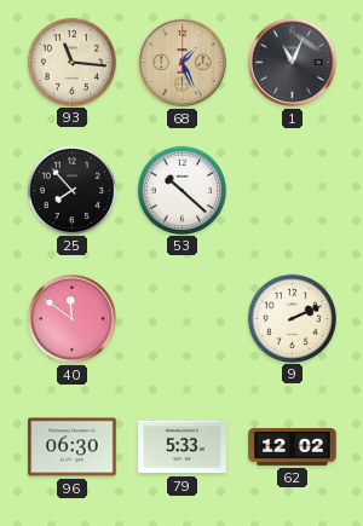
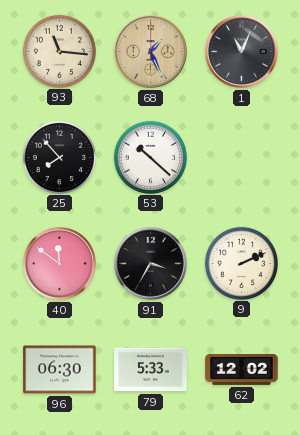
91: none -> 3:35
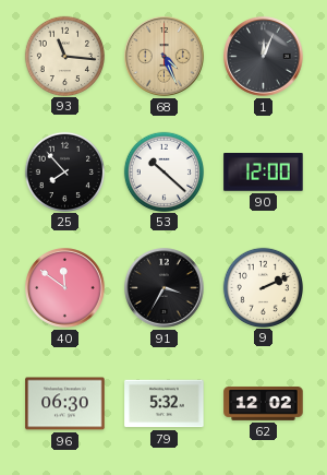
68: 1:26 -> 4:26
1: 11:04 -> 12:04
90: none -> 12:00
79: 5:33 -> 5:32
